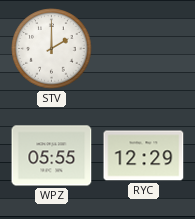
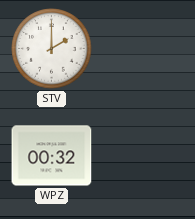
WPZ: 05:55 -> 00:32
RYC: 12:29 -> none
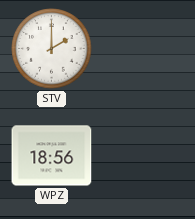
WPZ: 00:32 -> 18:56
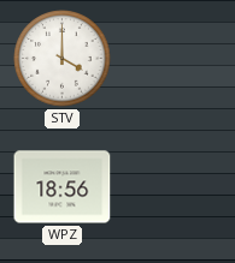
STV: 2:00 -> 4:00
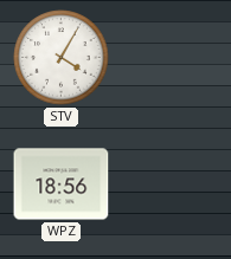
STV: 4:00 -> 4:05
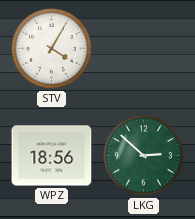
LKG: none -> 2:52
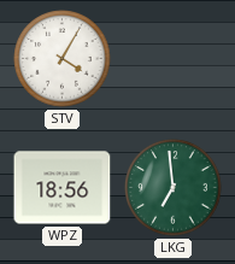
LKG: 2:52 -> 6:59
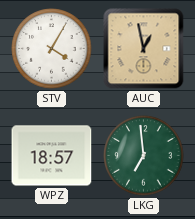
AUC: none -> 12:58
WPZ: 18:56 -> 18:57
